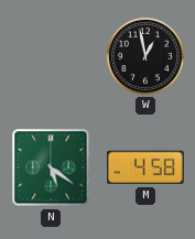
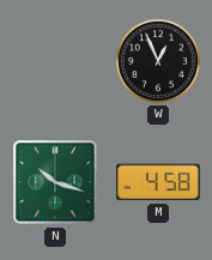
W: 12:58 -> 12:56
N: 5:21 -> 10:18
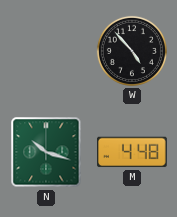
W: 12:56 -> 4:53
M: 4:58 -> 4:48
